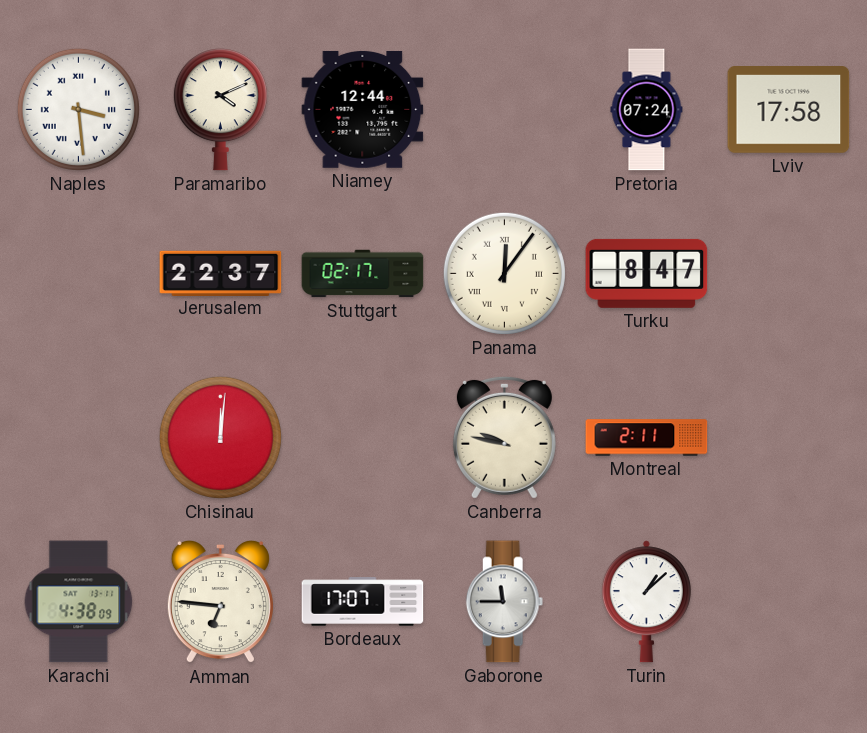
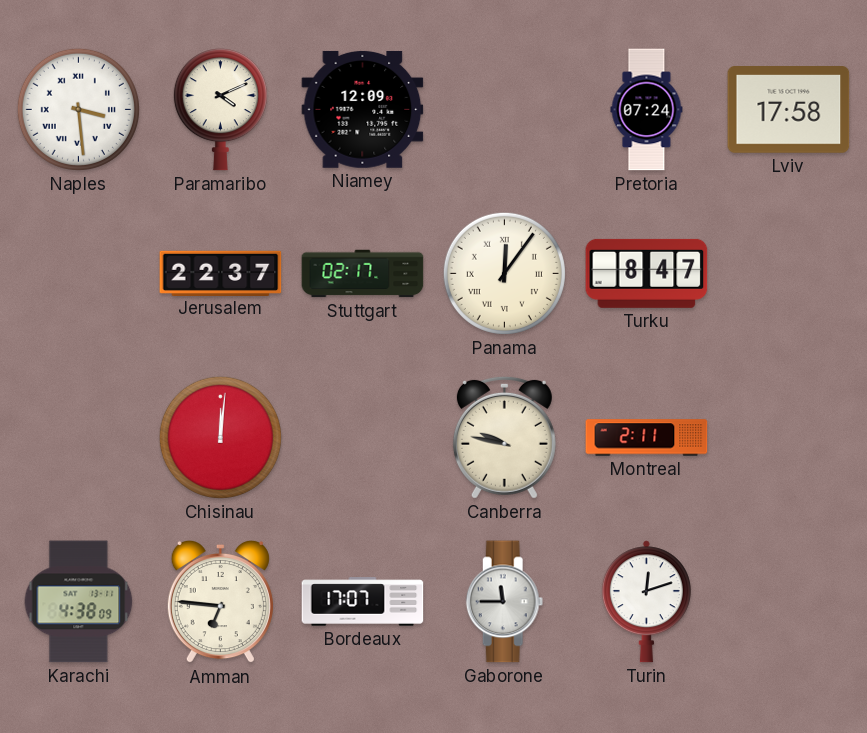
Niamey: 12:44 -> 12:09
Turin: 1:08 -> 12:12
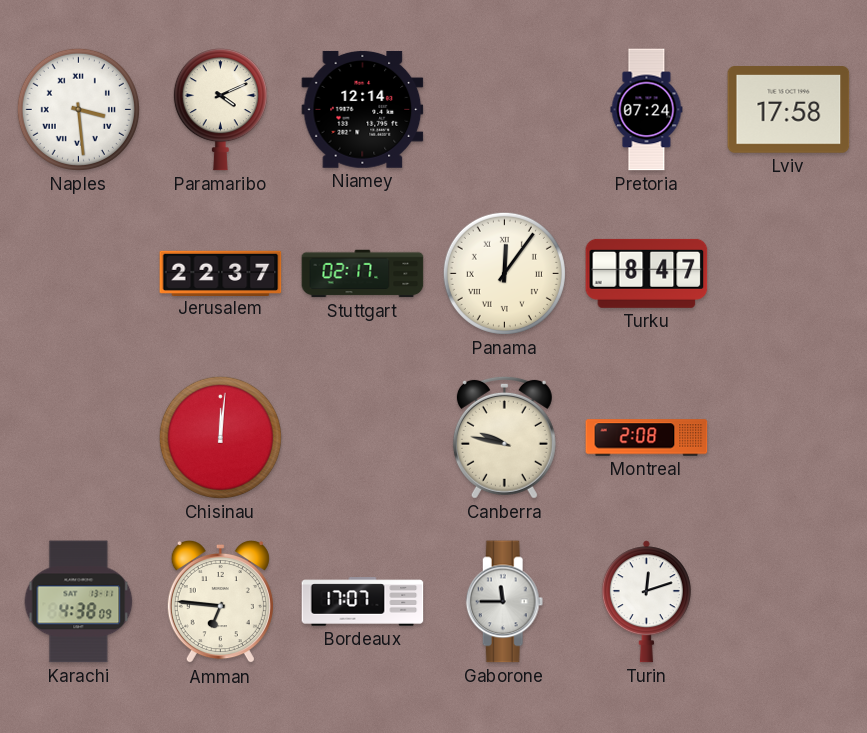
Niamey: 12:09 -> 12:14
Montreal: 2:11 -> 2:08
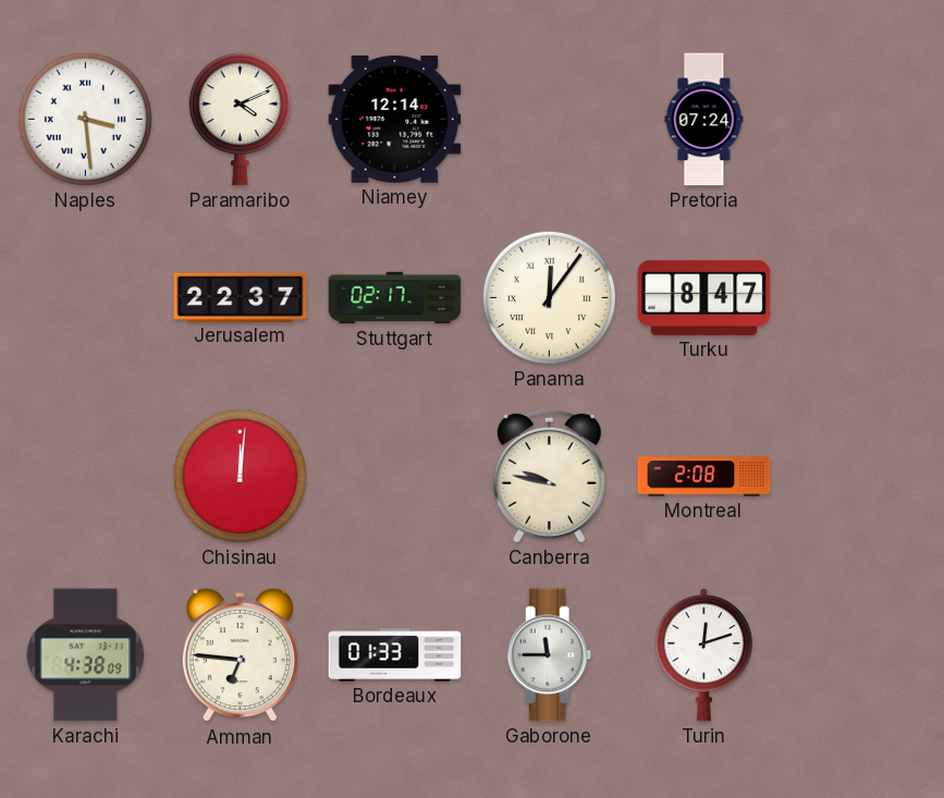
Lviv: 17:58 -> none
Bordeaux: 17:07 -> 01:33
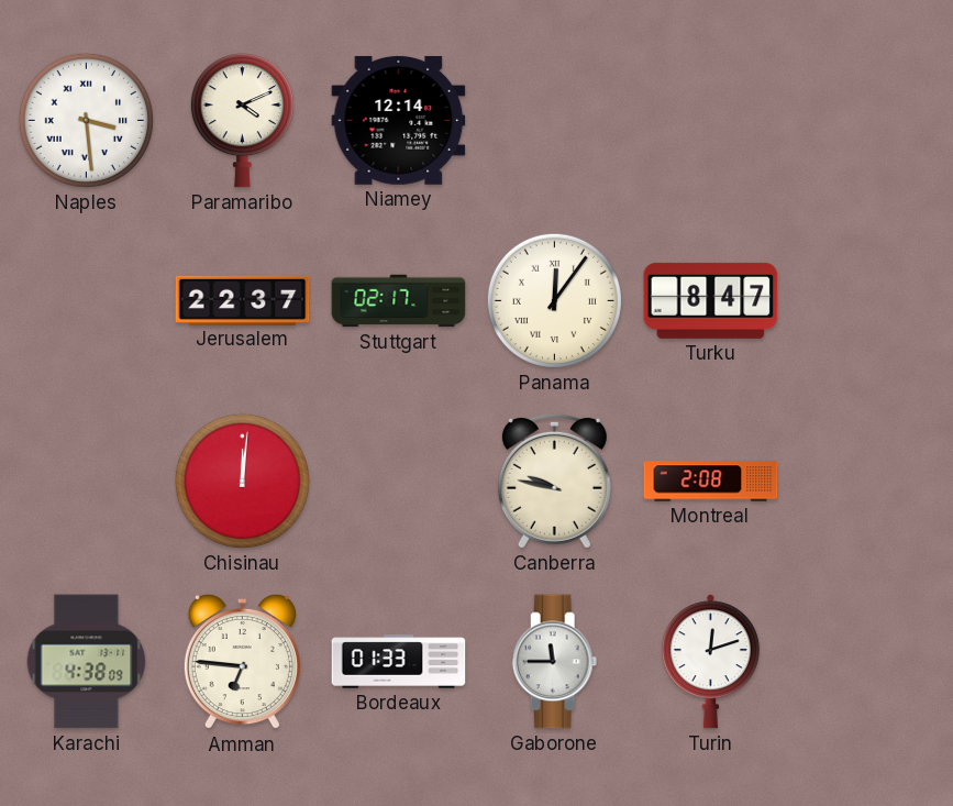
Pretoria: 07:24 -> none
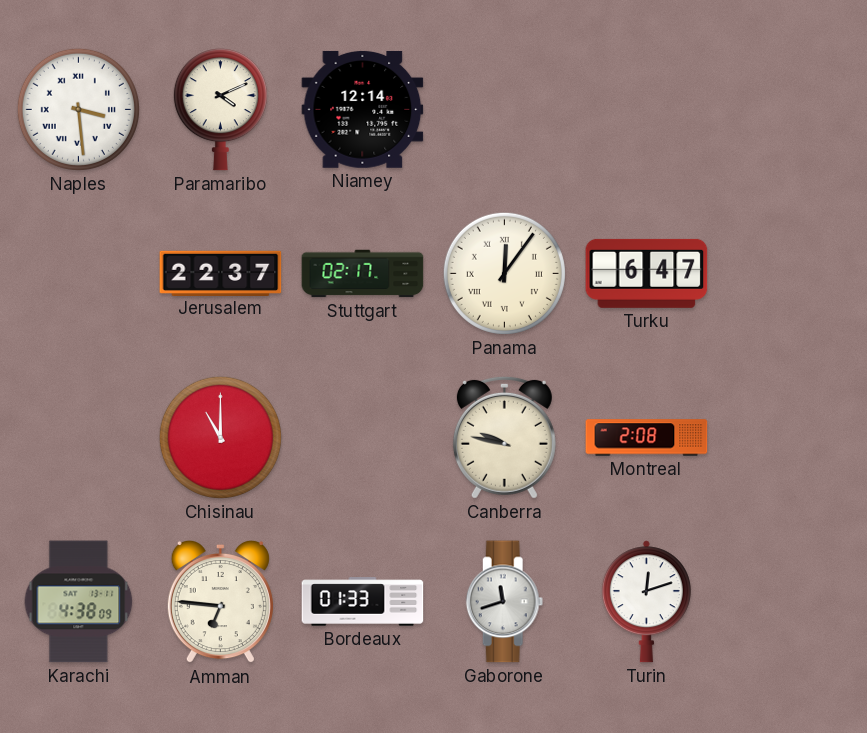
Turku: 8:47 -> 6:47
Chisinau: 12:01 -> 11:00
Gaborone: 11:45 -> 11:42
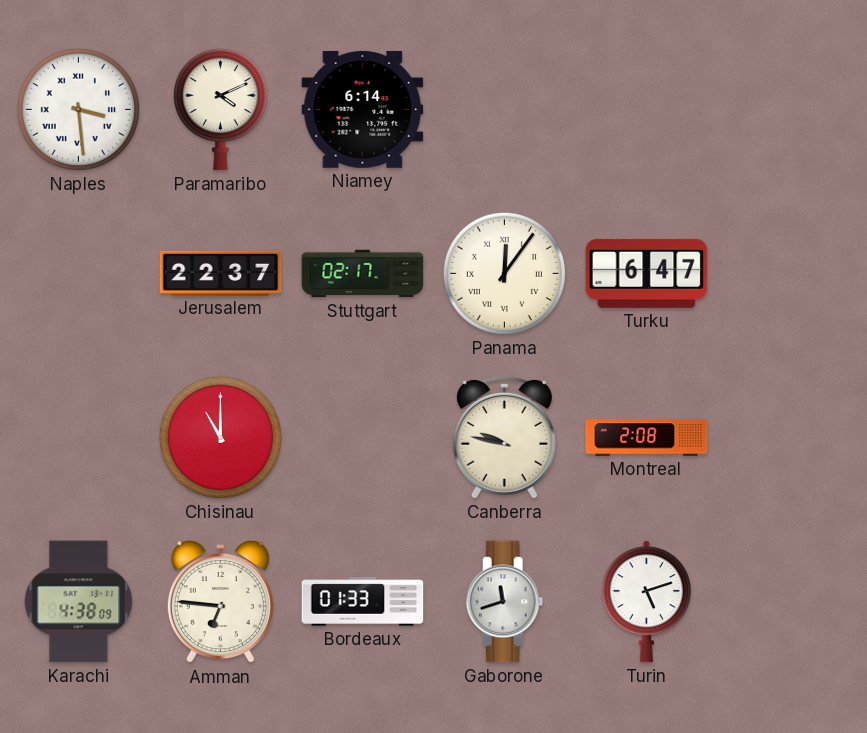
Niamey: 12:14 -> 6:14
Turin: 12:12 -> 5:12
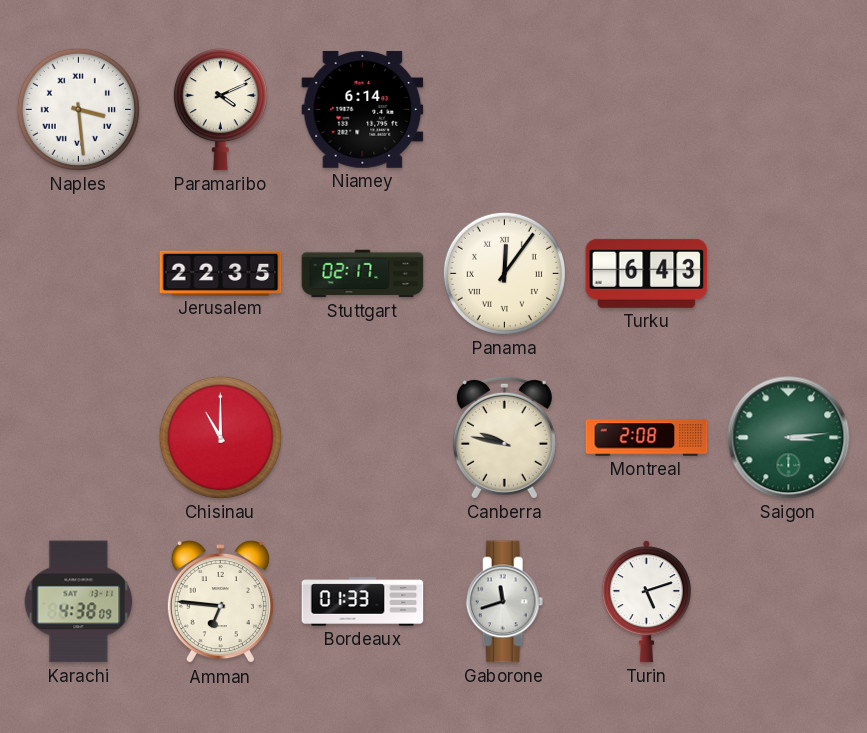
Jerusalem: 22:37 -> 22:35
Turku: 6:47 -> 6:43
Saigon: none -> 3:14
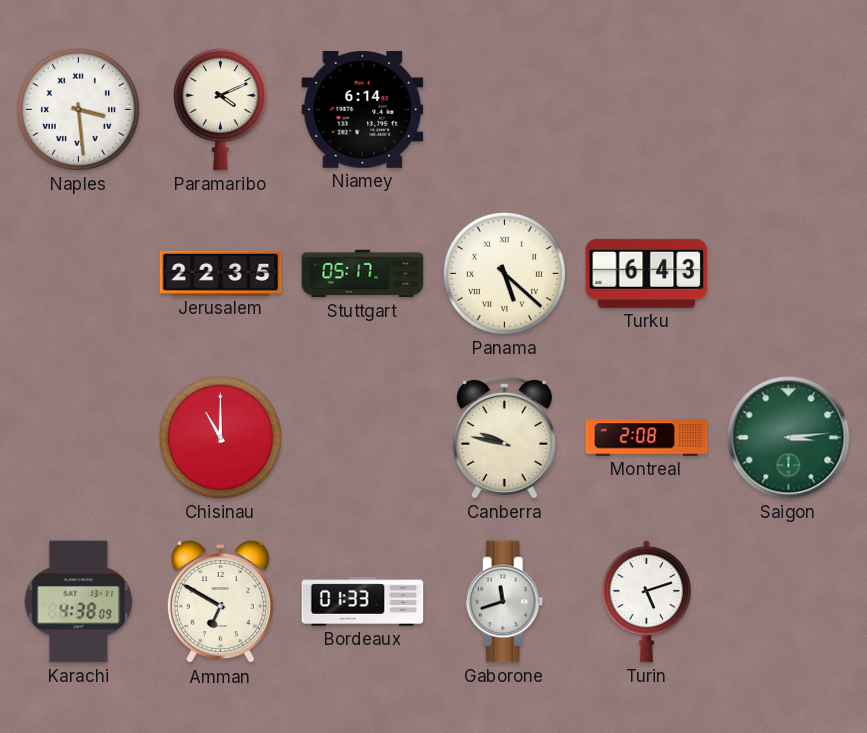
Stuttgart: 02:17 -> 05:17
Panama: 12:06 -> 5:22
Amman: 6:46 -> 6:50
